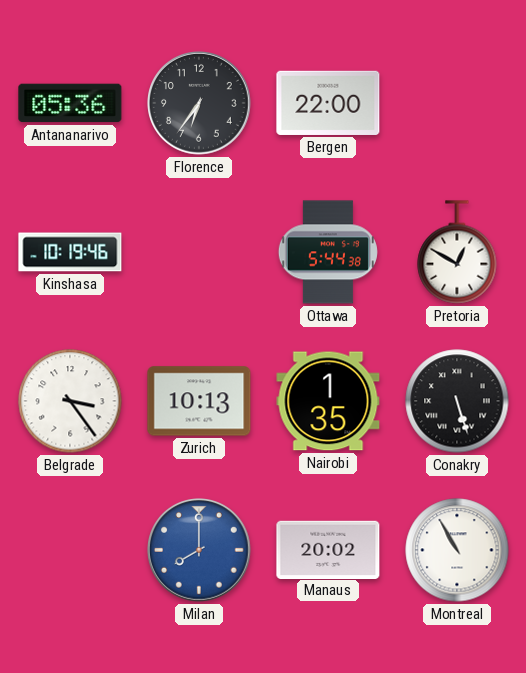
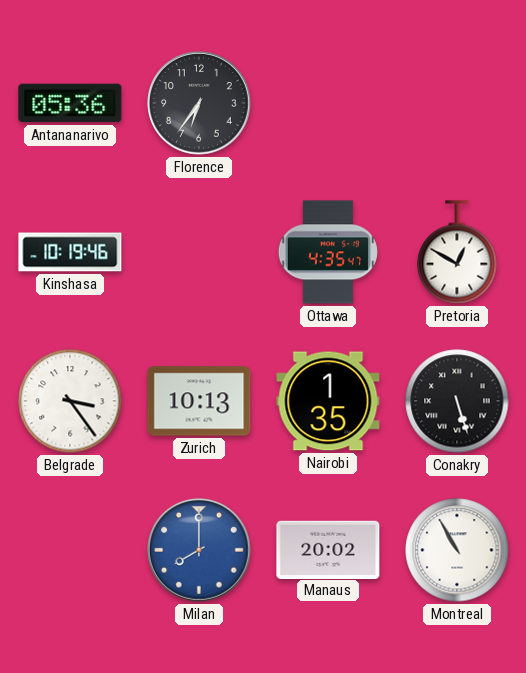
Bergen: 22:00 -> none
Ottawa: 5:44 -> 4:35
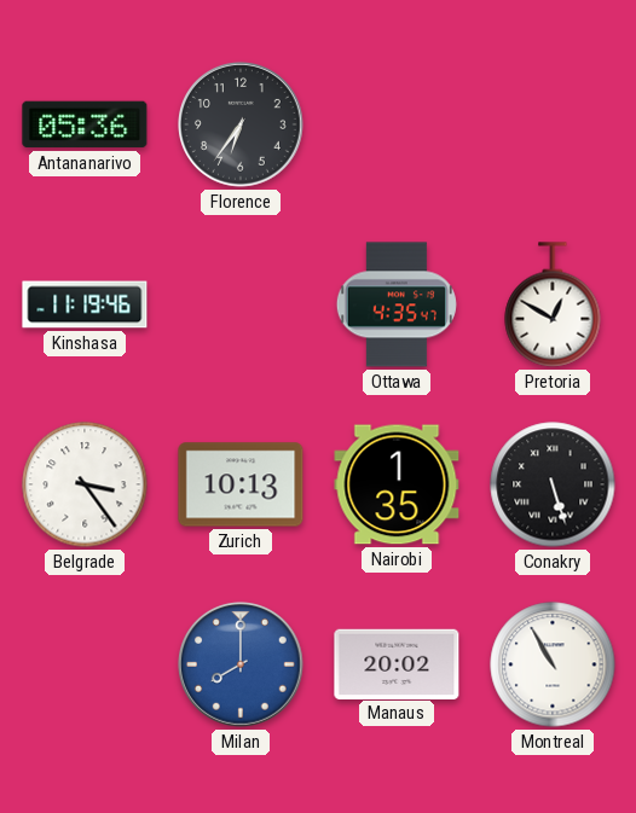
Kinshasa: 10:19 -> 11:19
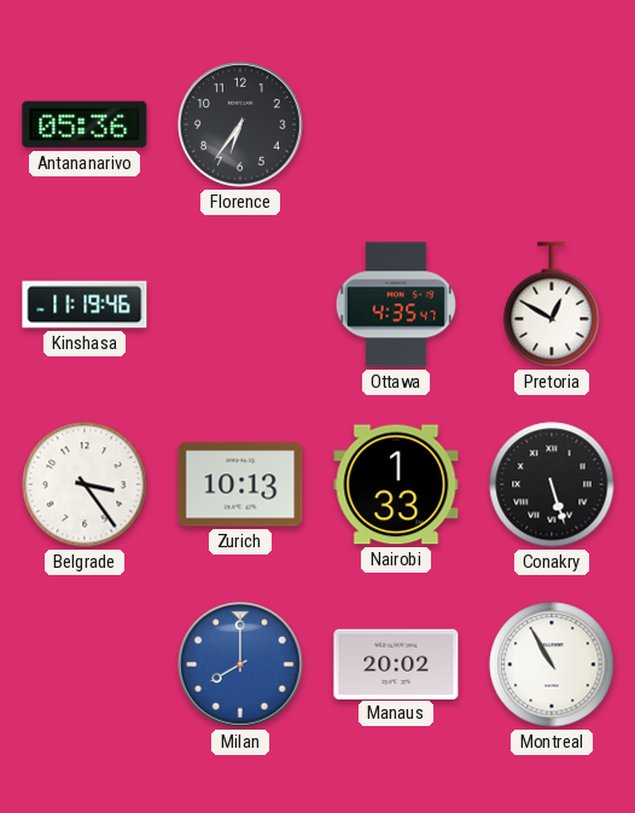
Nairobi: 1:35 -> 1:33
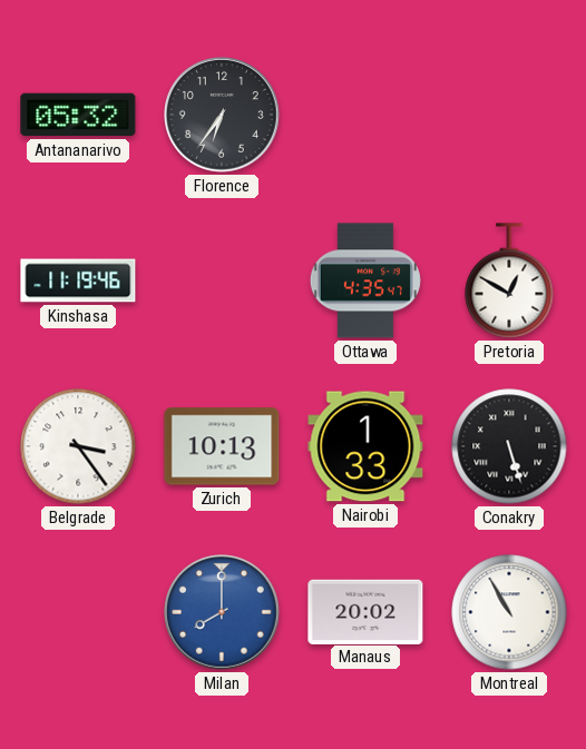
Antananarivo: 05:36 -> 05:32
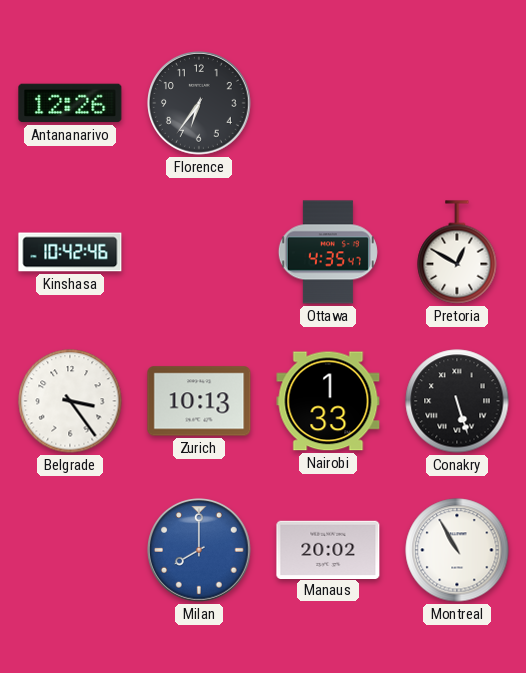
Antananarivo: 05:32 -> 12:26
Kinshasa: 11:19 -> 10:42
